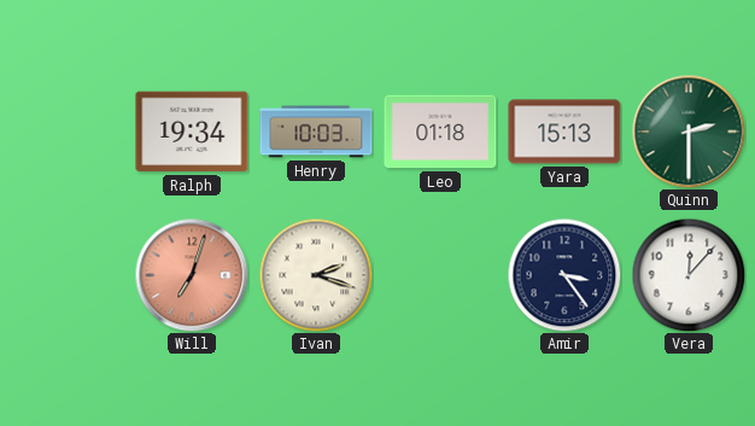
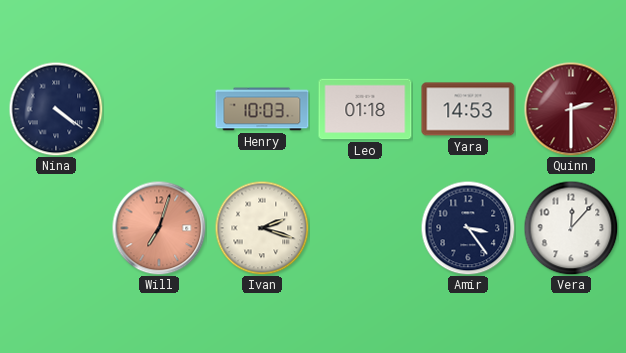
Nina: none -> 4:21
Ralph: 19:34 -> none
Yara: 15:13 -> 14:53
Quinn dial: green -> burgundy
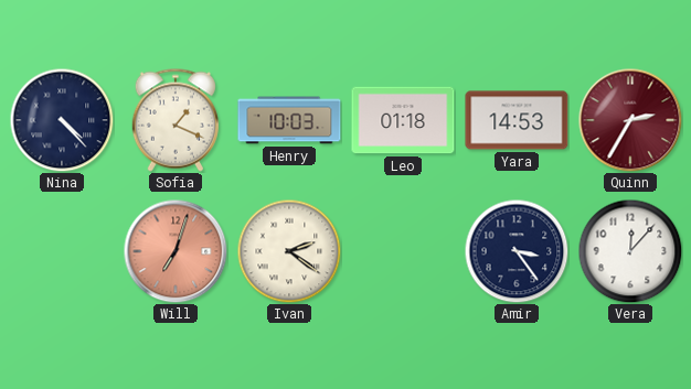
Nina: 4:21 -> 4:23
Sofia: none -> 1:19
Quinn: 2:30 -> 2:35
Ivan: 2:18 -> 2:21
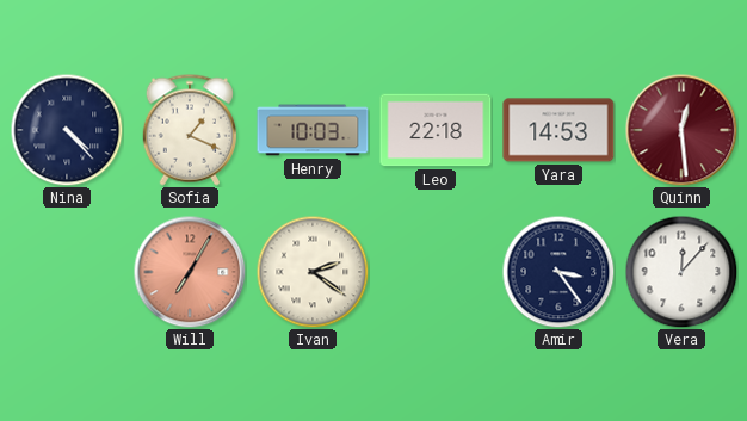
Leo: 01:18 -> 22:18
Quinn: 2:35 -> 12:29
Will: 7:03 -> 7:05
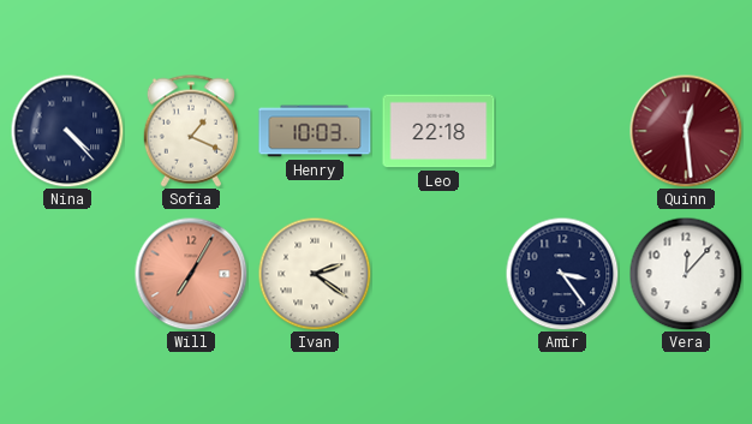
Yara: 14:53 -> none
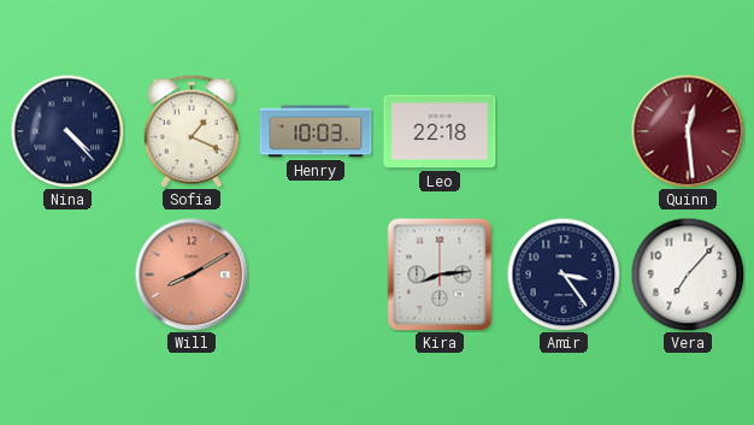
Will: 7:05 -> 8:10
Ivan: 2:21 -> none
Kira: none -> 8:14
Vera: 12:07 -> 7:07
